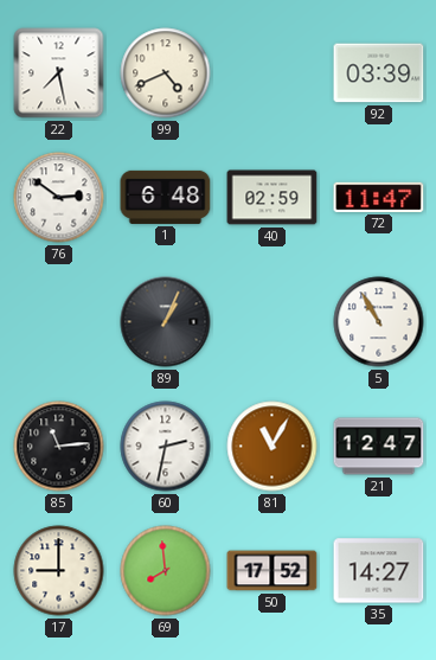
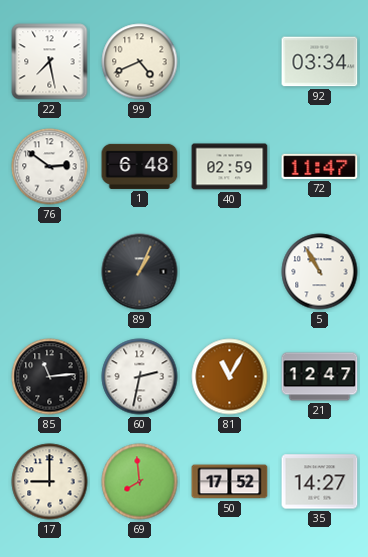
92: 03:39 -> 03:34
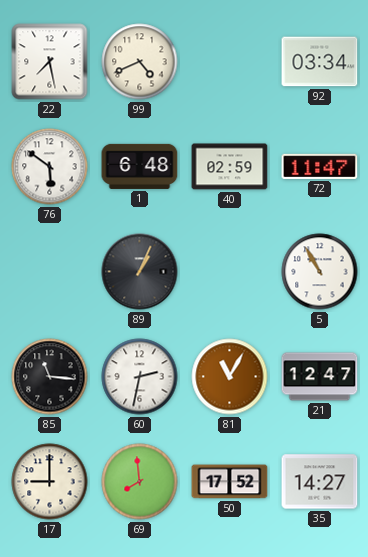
76: 2:51 -> 5:51
85: 11:14 -> 11:16
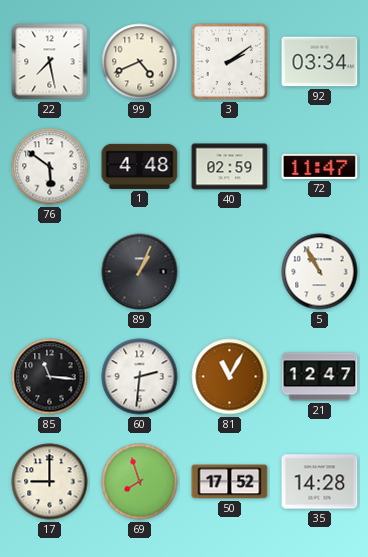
3: none -> 2:09
1: 6:48 -> 4:48
60: 2:32 -> 2:31
69: 7:59 -> 7:57
35: 14:27 -> 14:28
